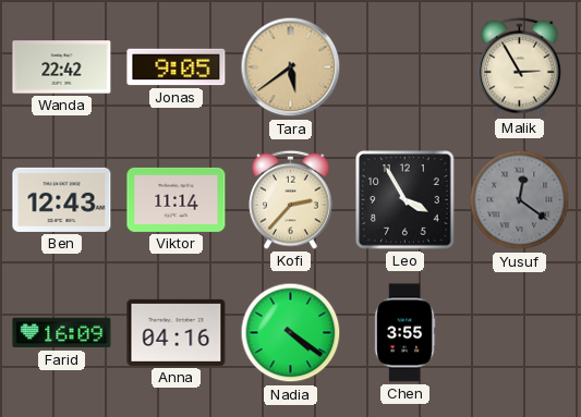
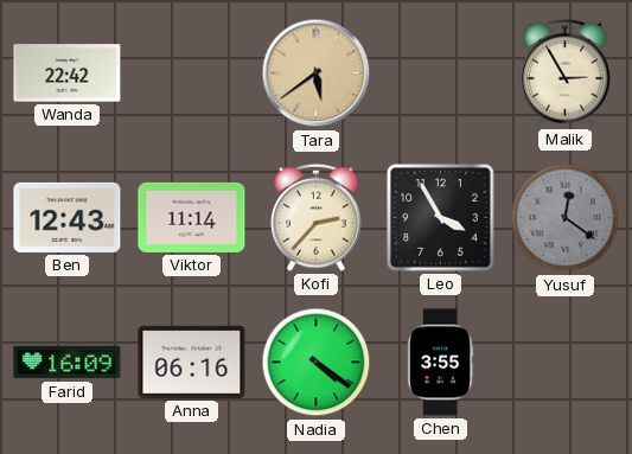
Jonas: 9:05 -> none
Anna: 04:16 -> 06:16
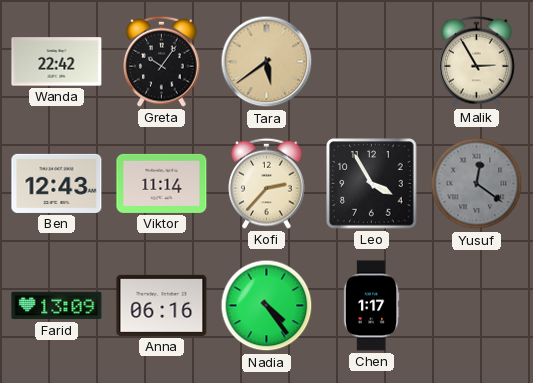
Greta: none -> 10:06
Farid: 16:09 -> 13:09
Nadia: 4:21 -> 4:24
Chen: 3:55 -> 1:17
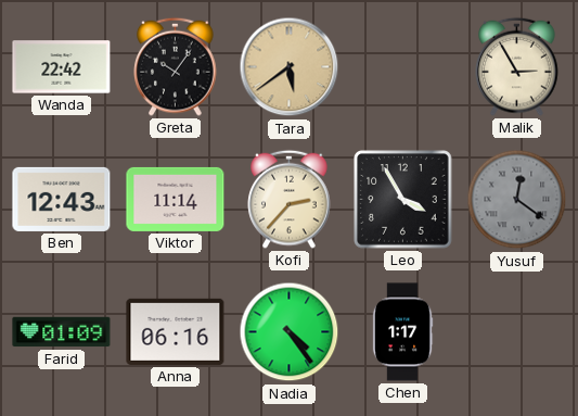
Farid: 13:09 -> 01:09
